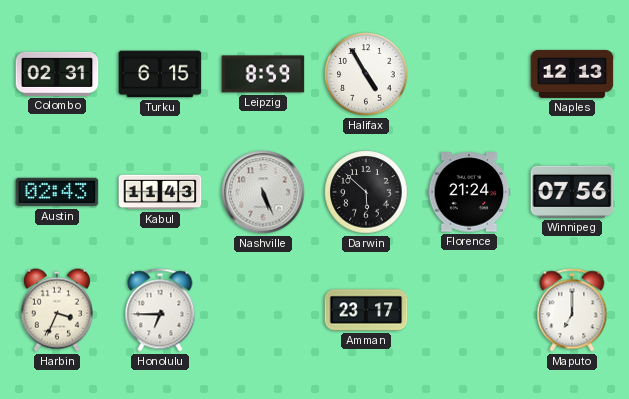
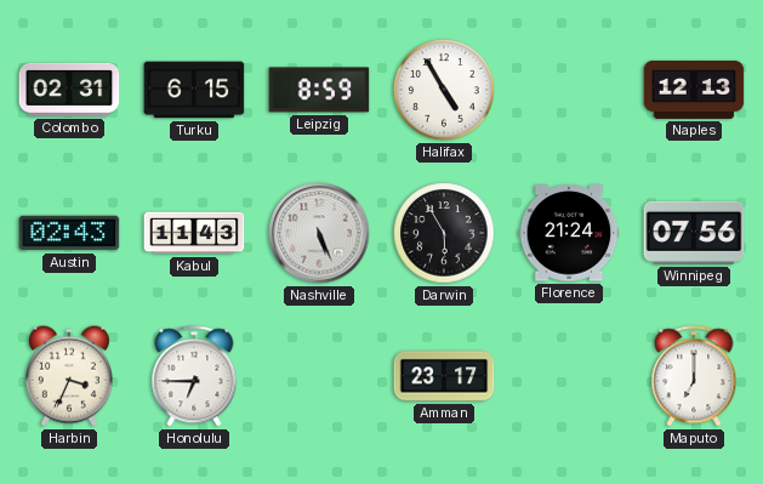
Darwin: 5:52 -> 5:55
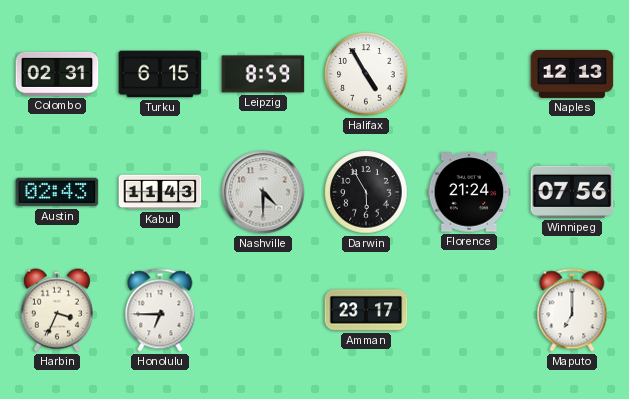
Nashville: 5:26 -> 4:30
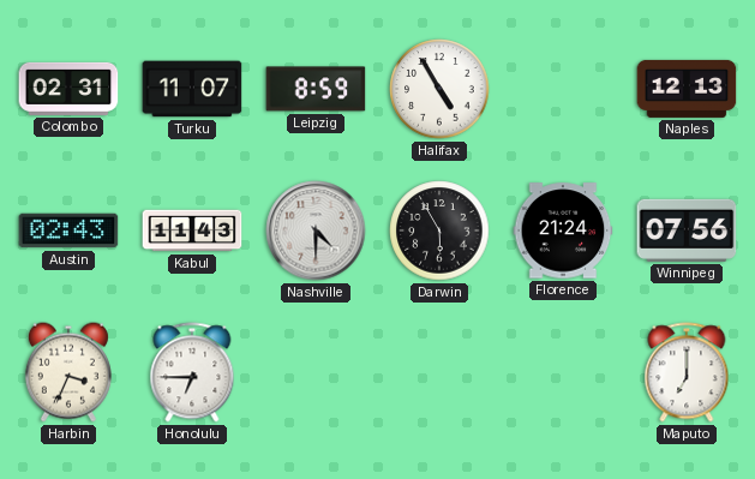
Turku: 6:15 -> 11:07
Amman: 23:17 -> none
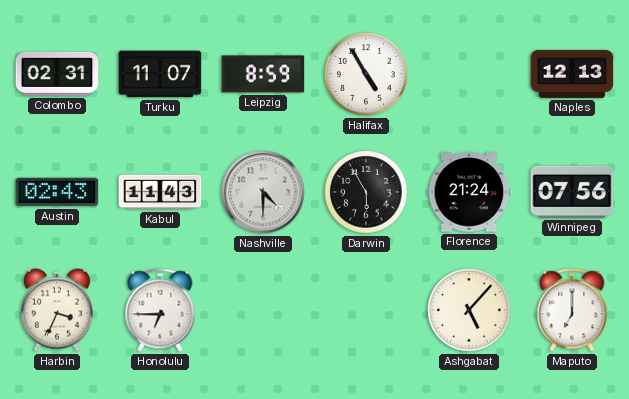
Ashgabat: none -> 5:07
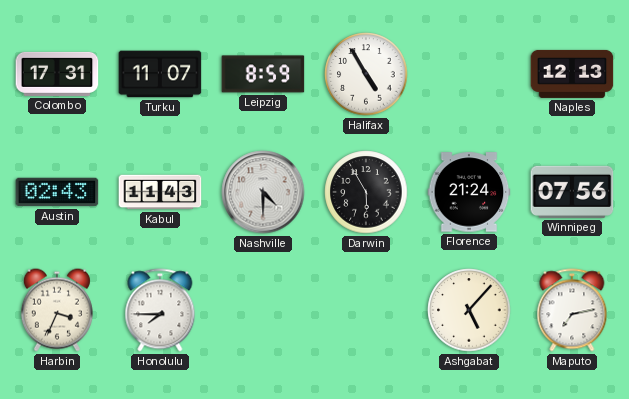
Colombo: 02:31 -> 17:31
Honolulu: 6:45 -> 7:45
Maputo: 7:00 -> 7:13
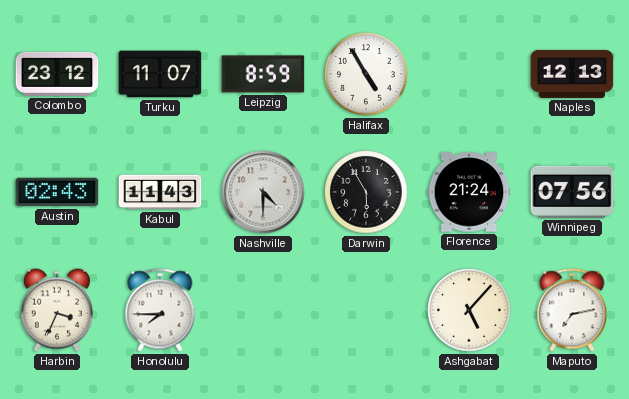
Colombo: 17:31 -> 23:12
